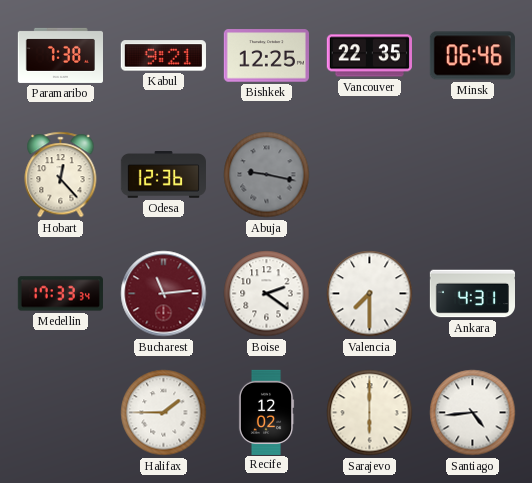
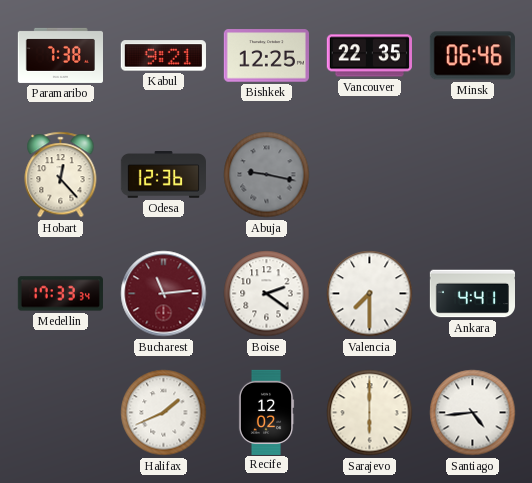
Ankara: 4:31 -> 4:41
Halifax: 1:45 -> 1:41
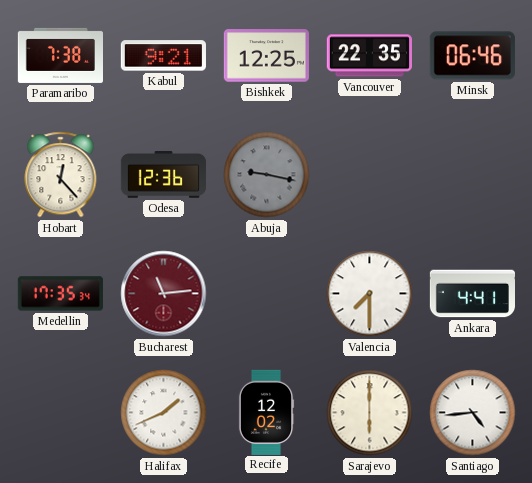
Medellin: 17:33 -> 17:35
Boise: 2:21 -> none
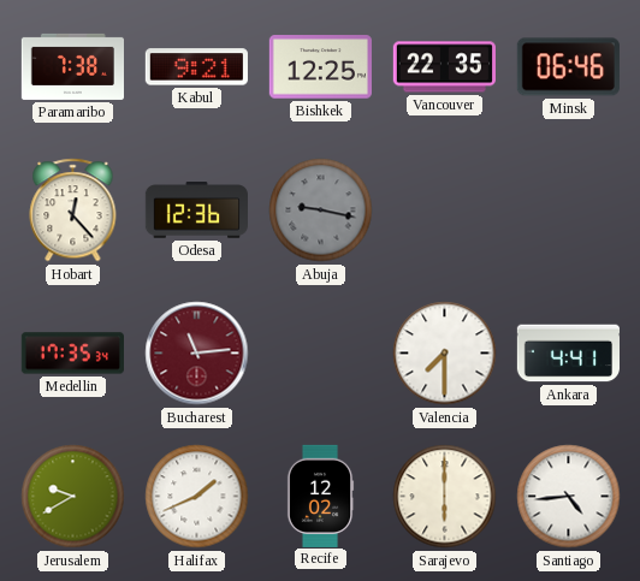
Jerusalem: none -> 9:40
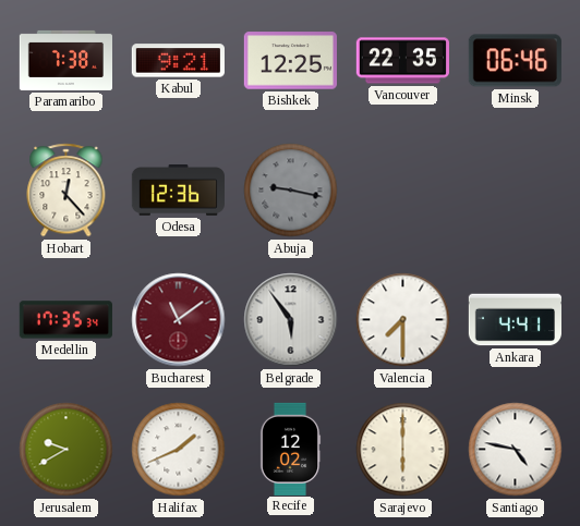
Bucharest: 11:14 -> 11:09
Belgrade: none -> 5:54
Santiago: 4:44 -> 4:47
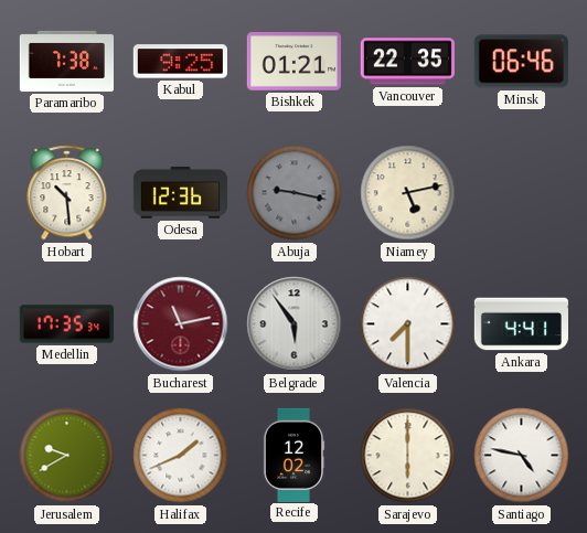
Kabul: 9:21 -> 9:25
Bishkek: 12:25 -> 01:21
Hobart: 12:23 -> 10:29
Niamey: none -> 5:13
Bucharest: 11:09 -> 11:13
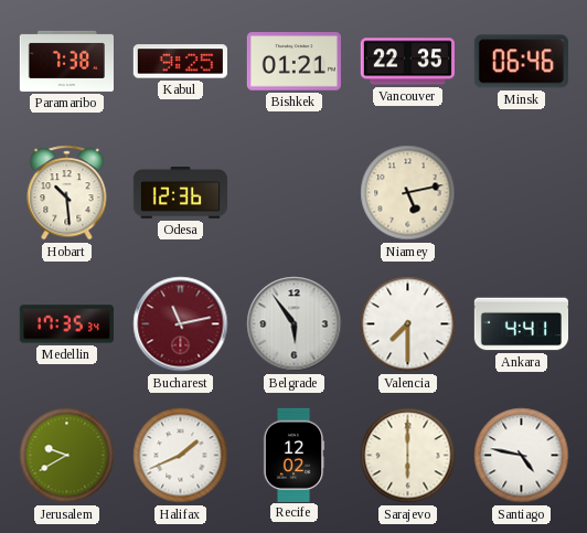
Abuja: 9:17 -> none
